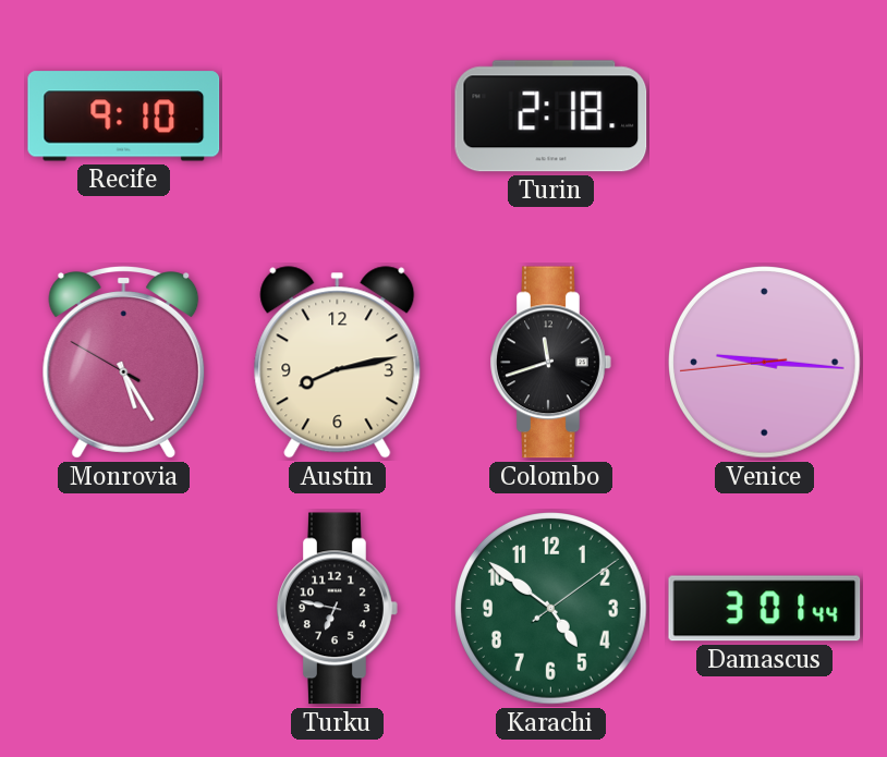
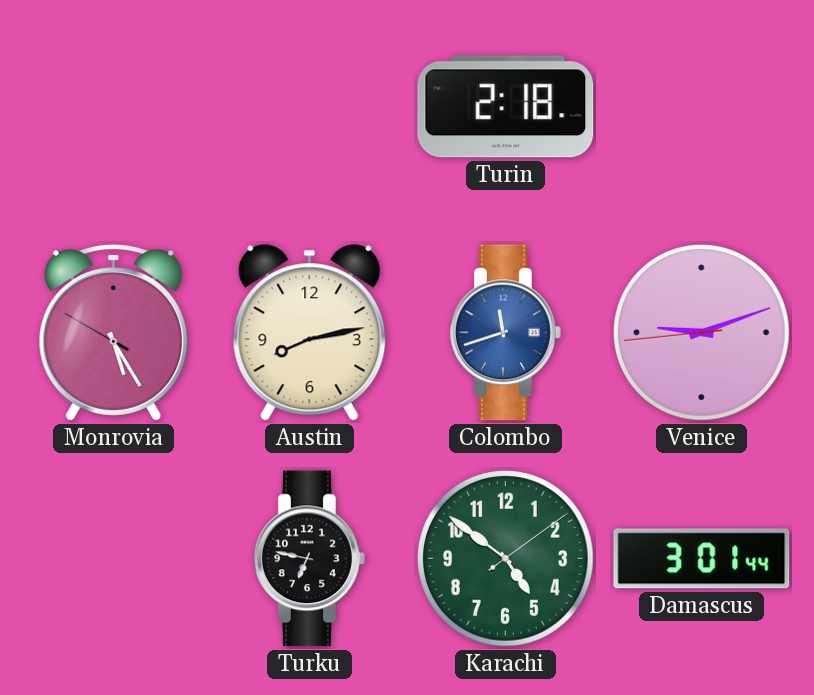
Recife: 9:10 -> none
Colombo dial: black -> blue
Venice: 9:15 -> 9:11
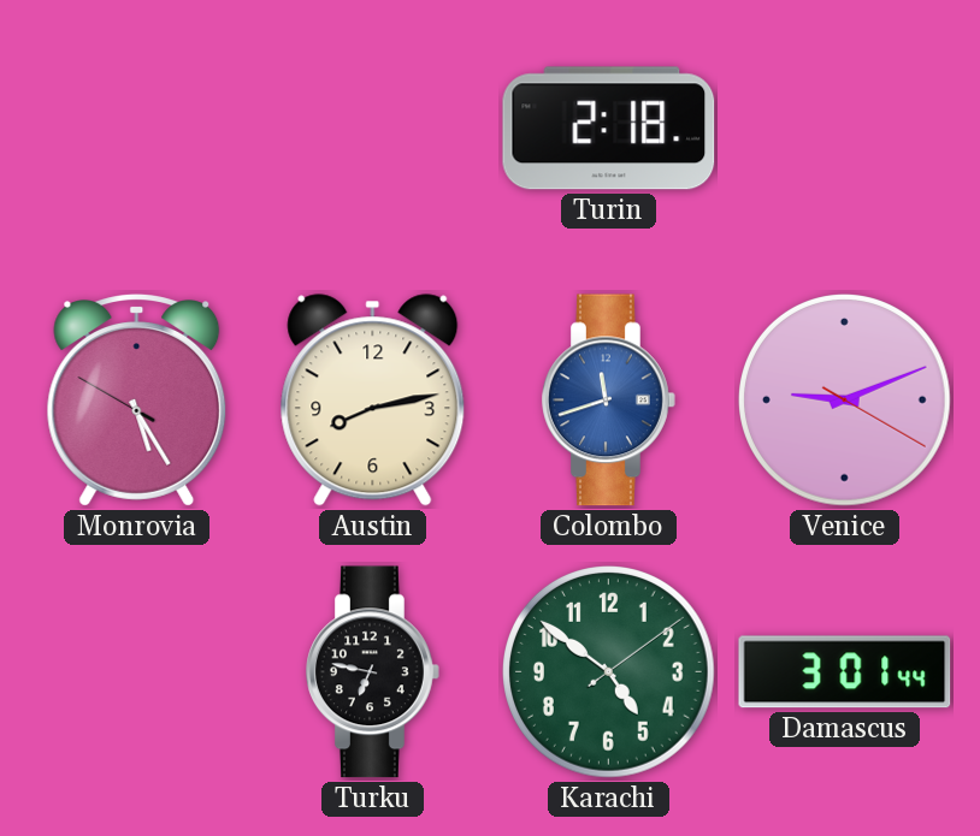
Venice: 9:11:44 -> 9:11:20
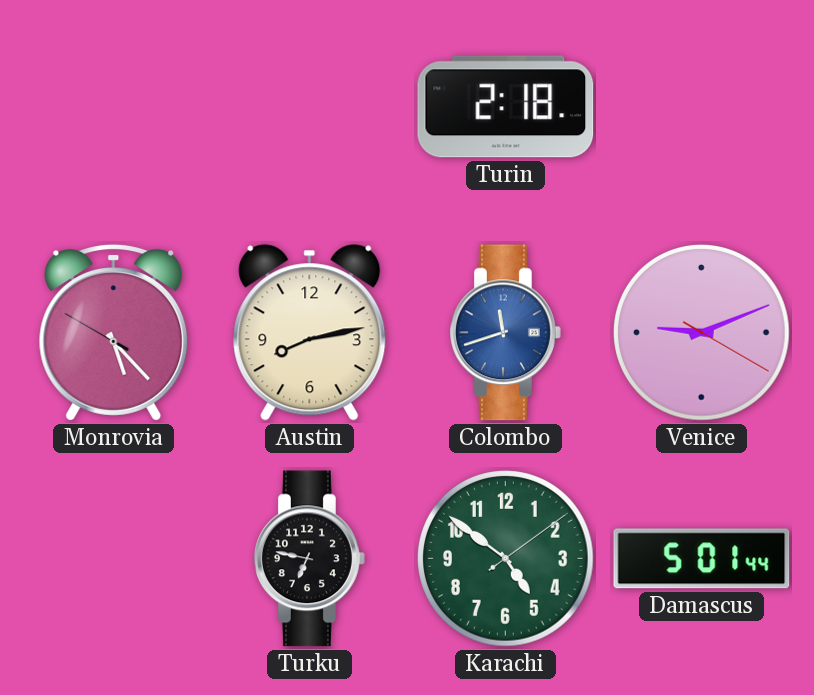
Monrovia: 5:24 -> 5:22
Damascus: 3:01 -> 5:01
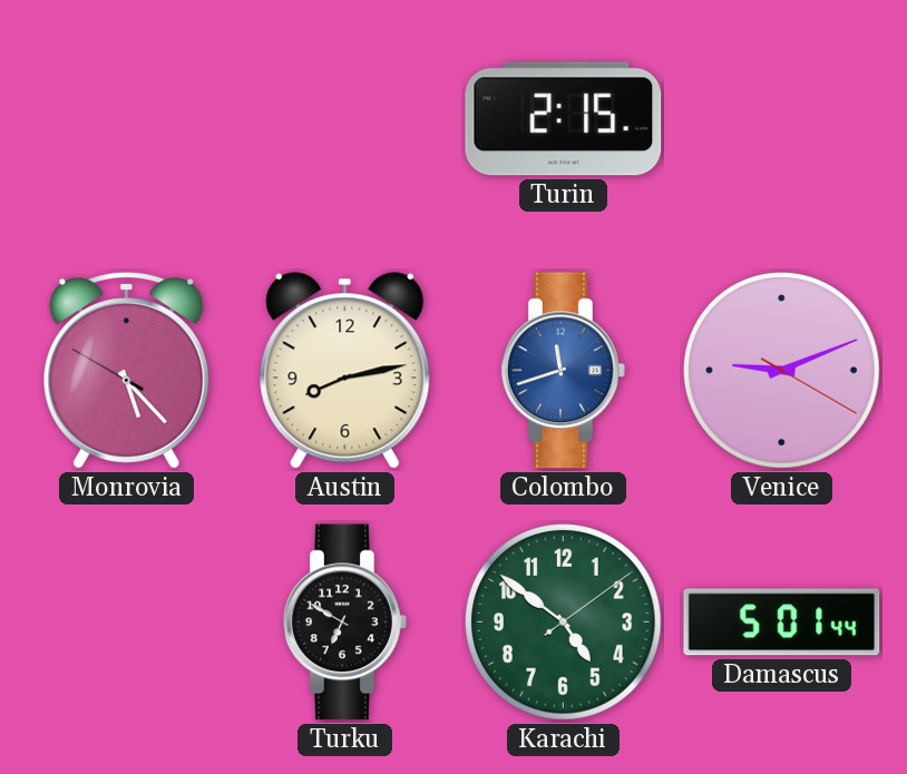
Turin: 2:18 -> 2:15
Turku: 6:47 -> 6:50
